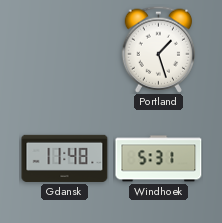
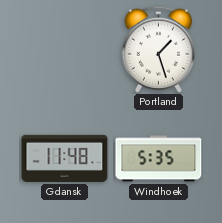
Windhoek: 5:31 -> 5:35
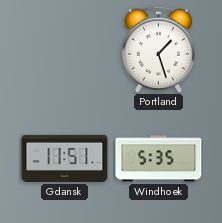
Gdansk: 11:48 -> 11:51
